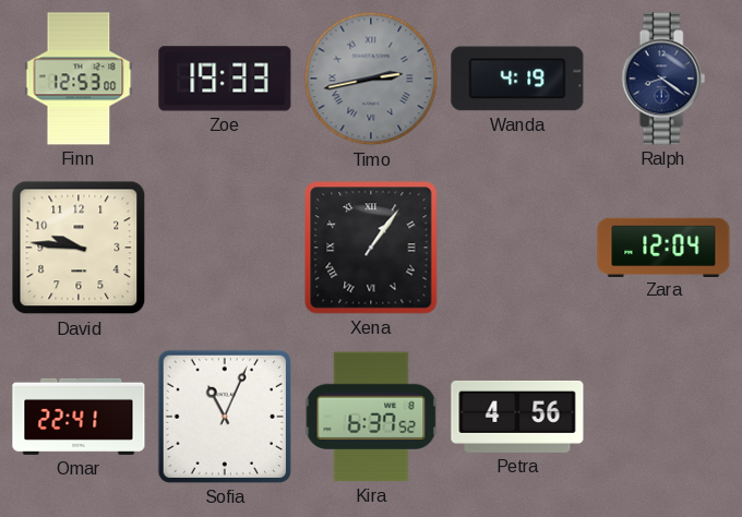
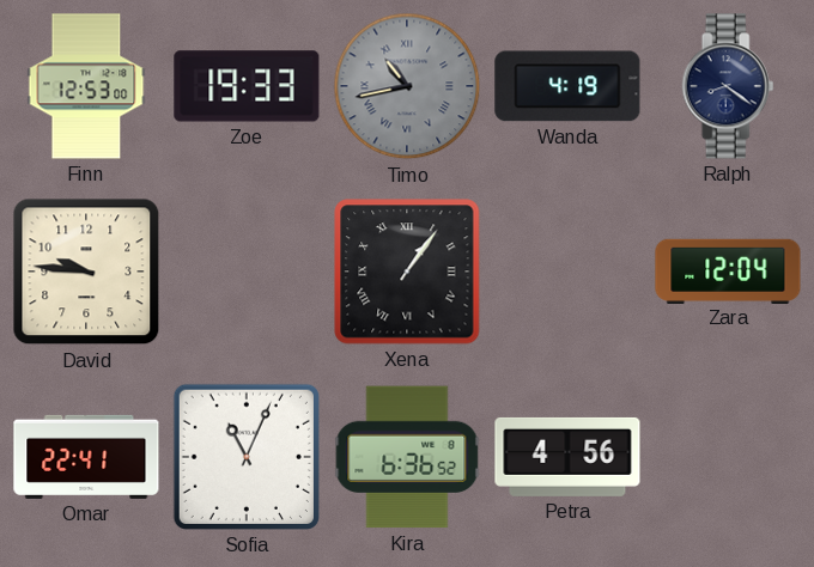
Timo: 2:43 -> 10:43
Kira: 6:37 -> 6:36
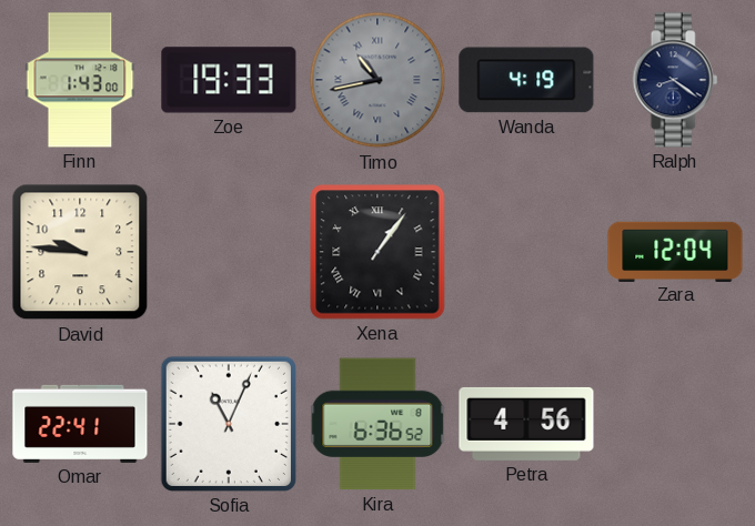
Finn: 12:53 -> 1:43
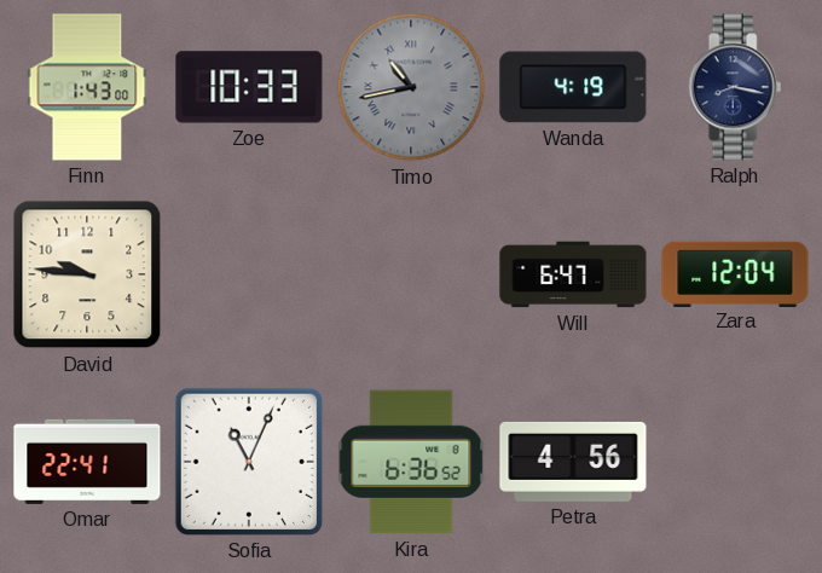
Zoe: 19:33 -> 10:33
Ralph: 8:21 -> 8:17
Xena: 1:06 -> none
Will: none -> 6:47
